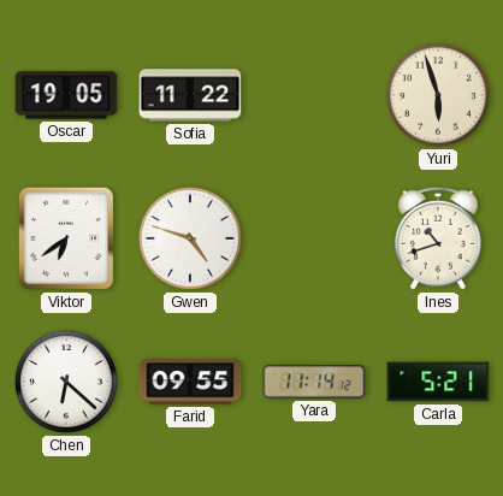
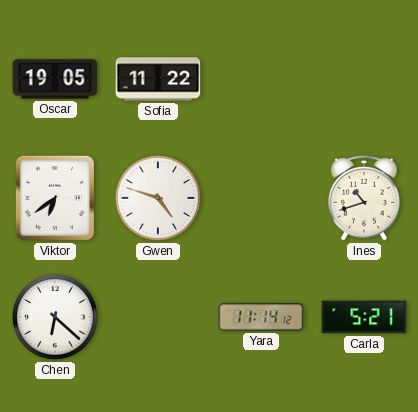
Yuri: 5:57 -> none
Farid: 09:55 -> none
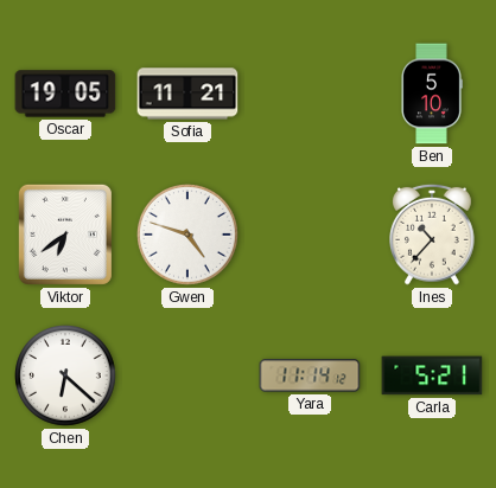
Sofia: 11:22 -> 11:21
Ben: none -> 5:10
Ines: 10:42 -> 10:37
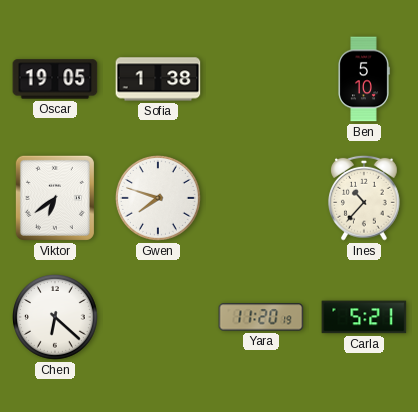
Sofia: 11:21 -> 1:38
Gwen: 4:48 -> 7:48
Yara: 11:14 -> 11:20
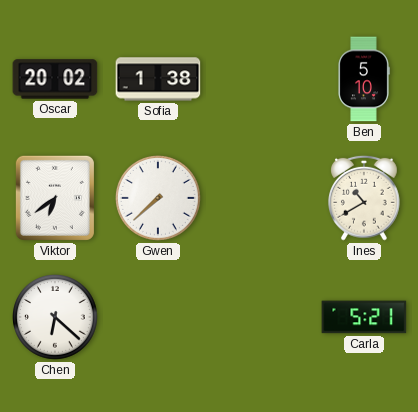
Oscar: 19:05 -> 20:02
Gwen: 7:48 -> 7:38
Ines: 10:37 -> 10:40
Yara: 11:20 -> none
